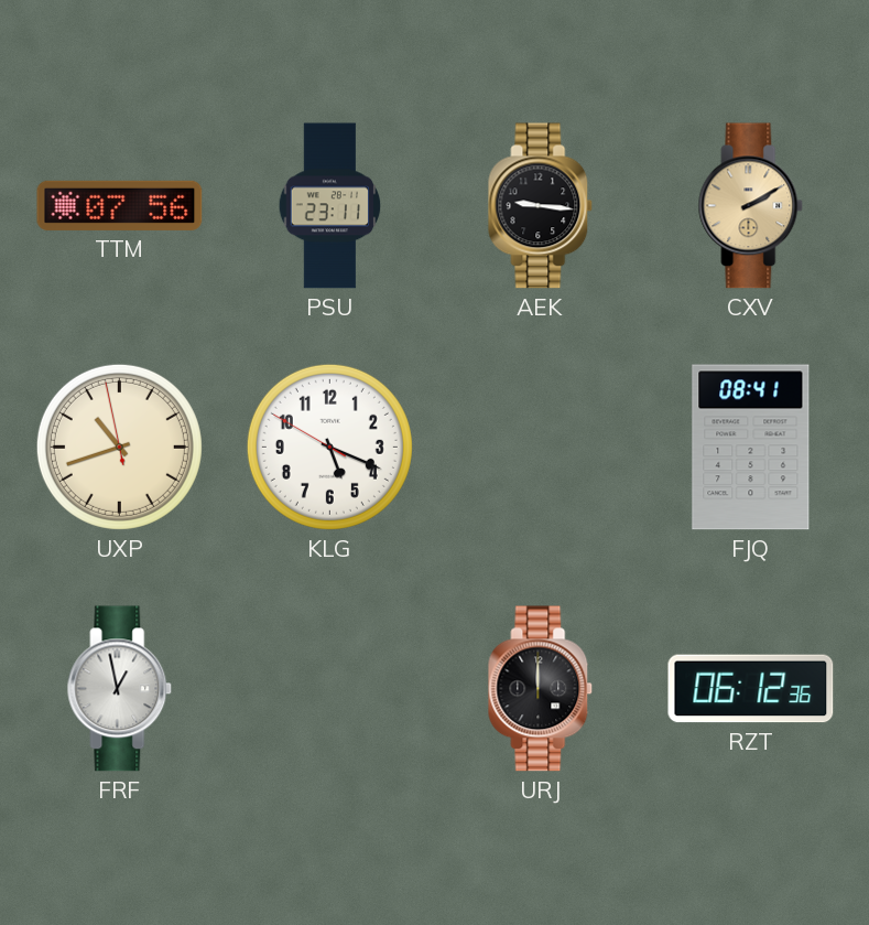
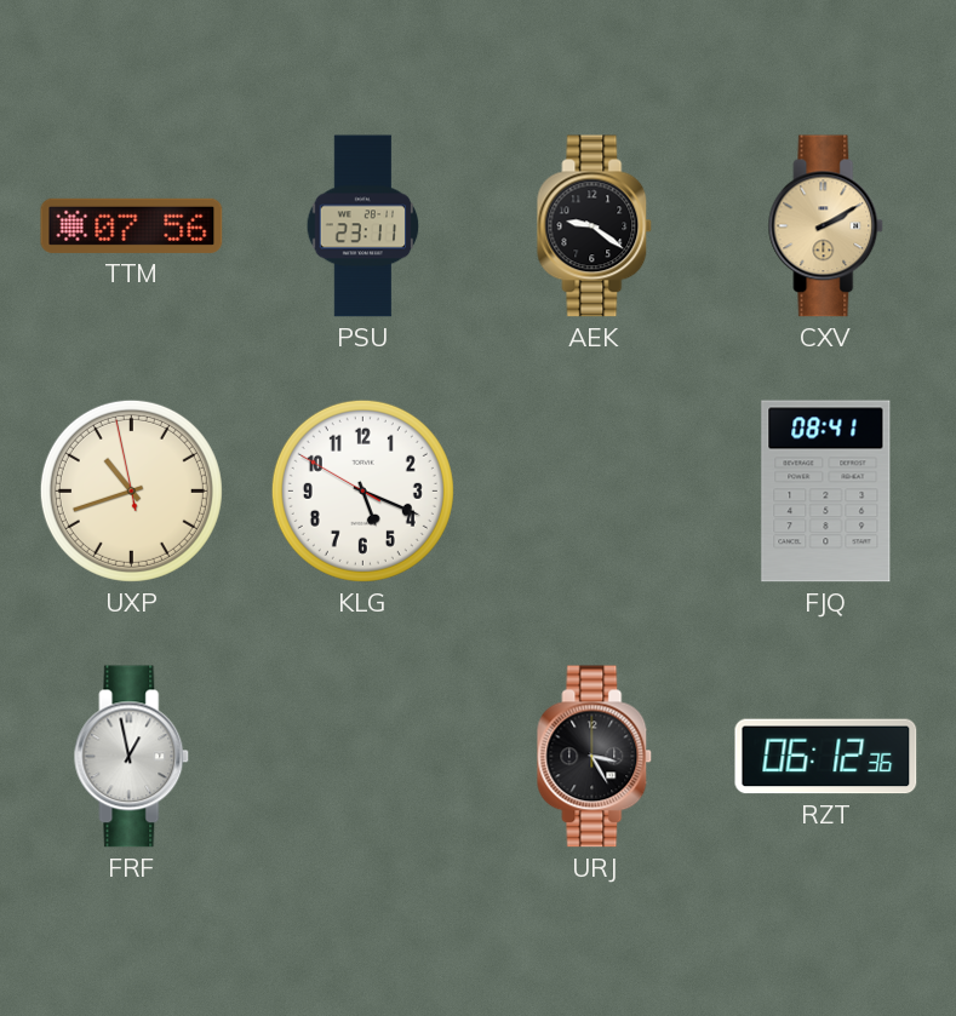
AEK: 9:16 -> 9:21
URJ: 12:00 -> 3:25
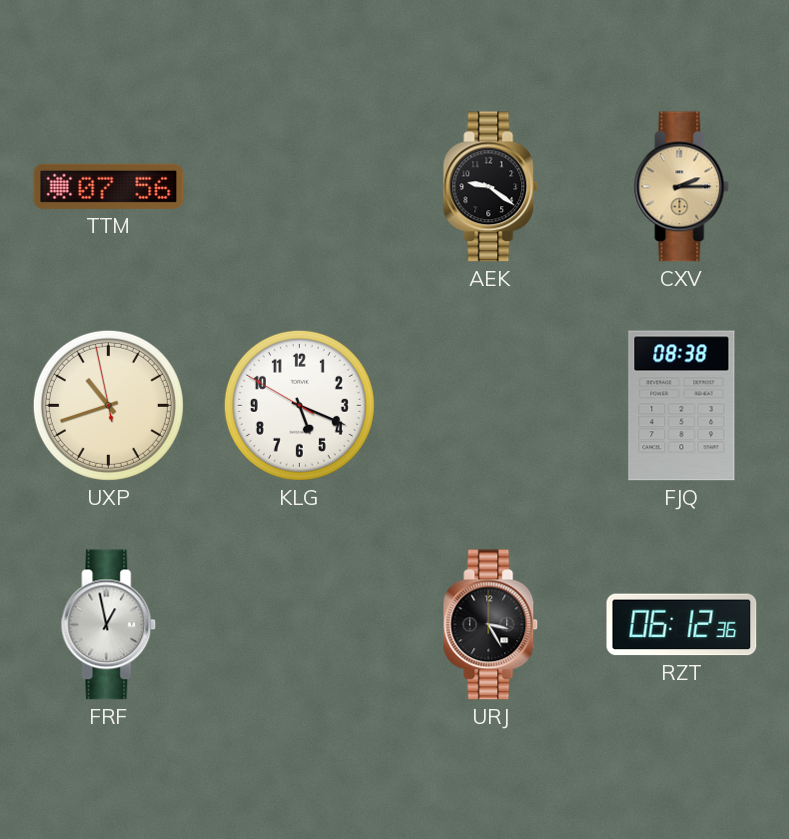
PSU: 23:11 -> none
CXV: 2:10 -> 2:15
FJQ: 08:41 -> 08:38
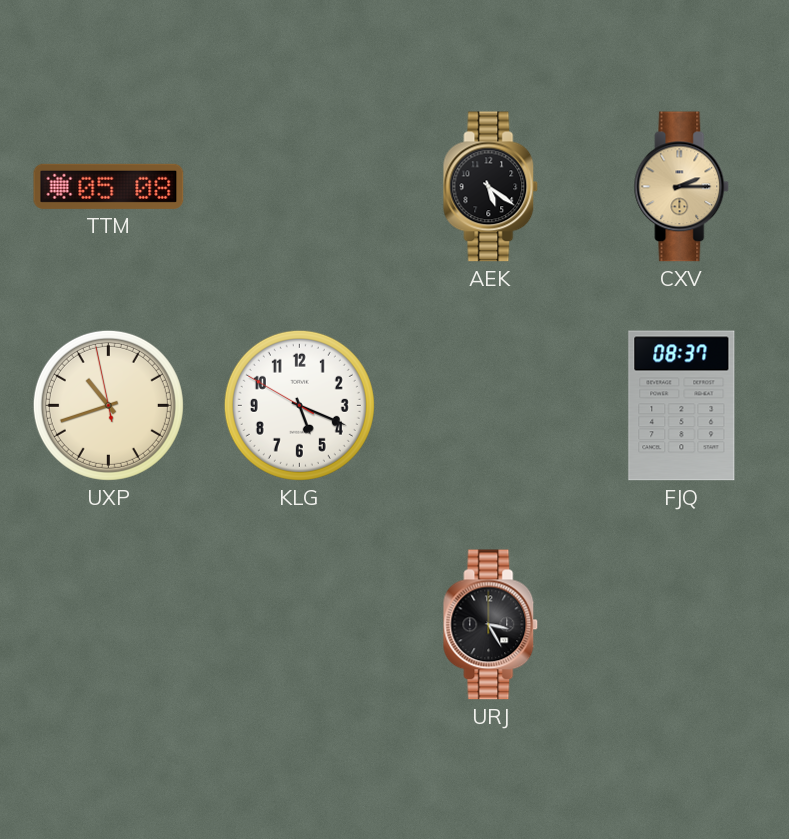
TTM: 07:56 -> 05:08
AEK: 9:21 -> 5:21
FJQ: 08:38 -> 08:37
FRF: 12:58 -> none
RZT: 06:12 -> none
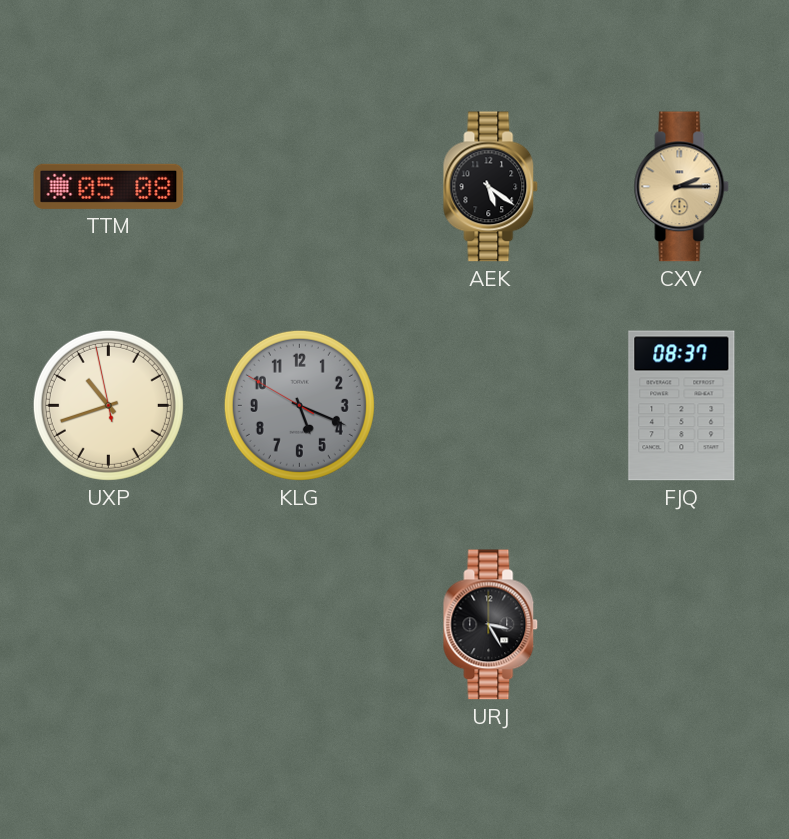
KLG dial: white -> grey
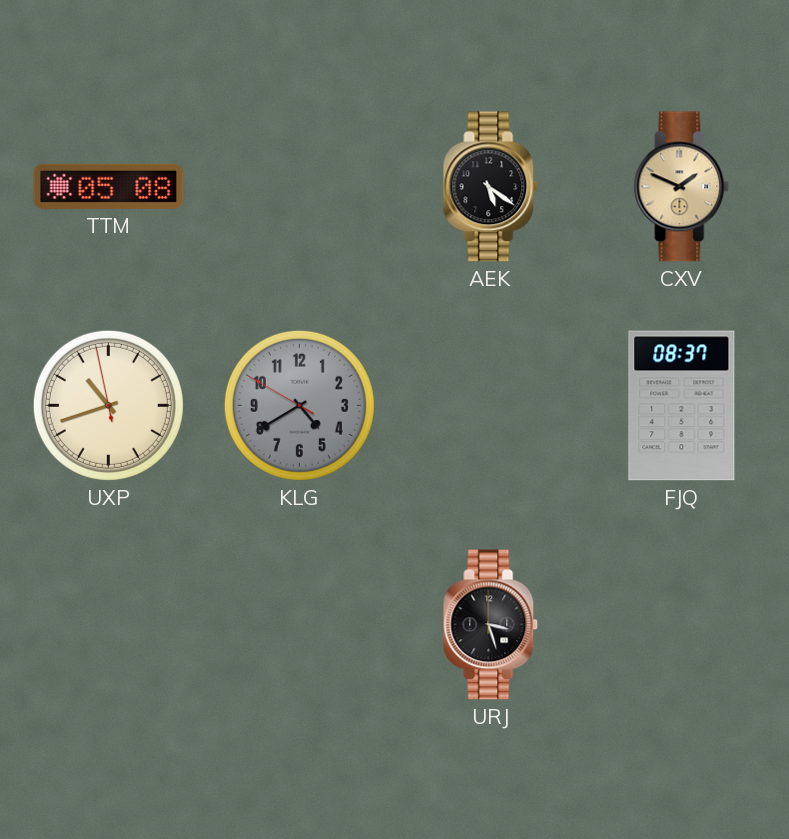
CXV: 2:15 -> 1:49
KLG: 5:18 -> 4:39
URJ: 3:25 -> 3:27
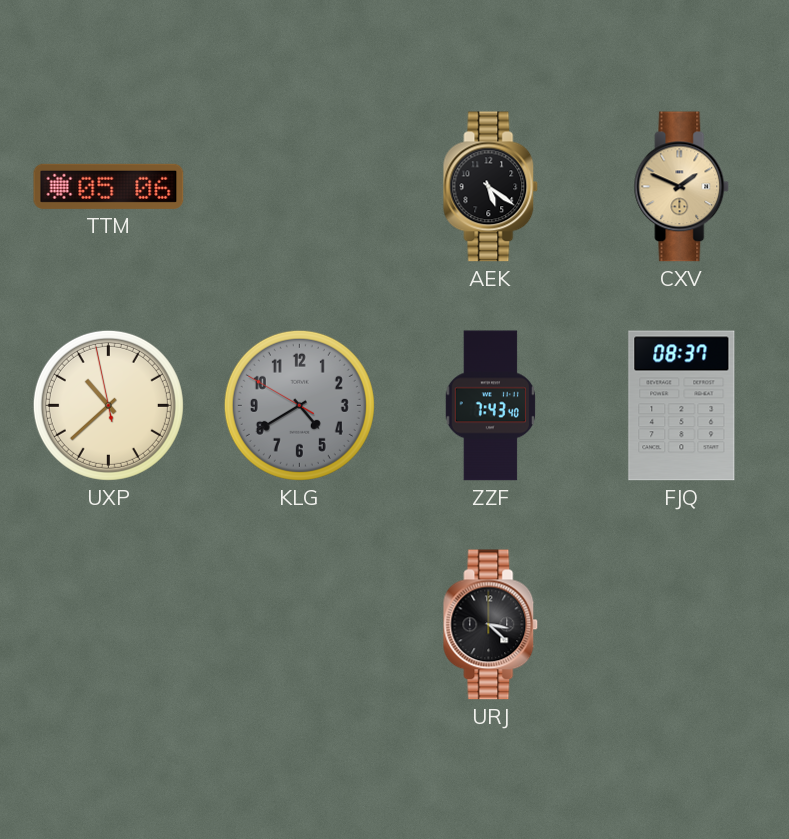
TTM: 05:08 -> 05:06
UXP: 10:41 -> 10:37
ZZF: none -> 7:43
URJ: 3:27 -> 3:22
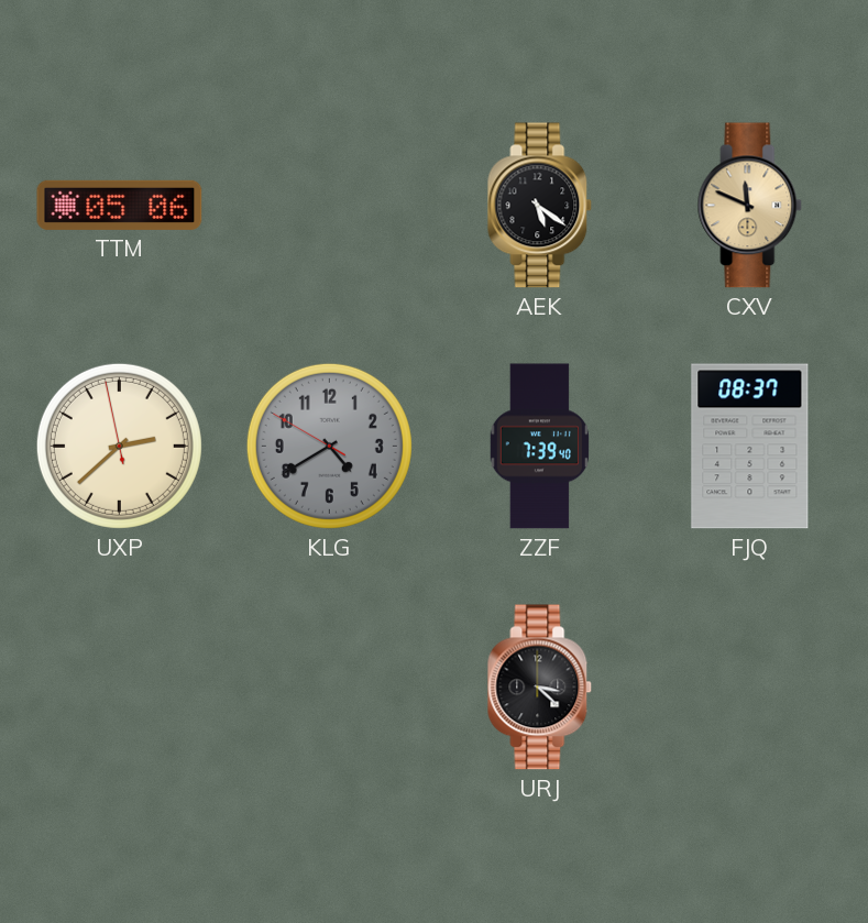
CXV: 1:49 -> 11:49
UXP: 10:37 -> 2:37
ZZF: 7:43 -> 7:39
